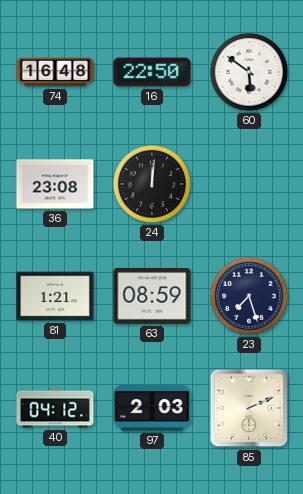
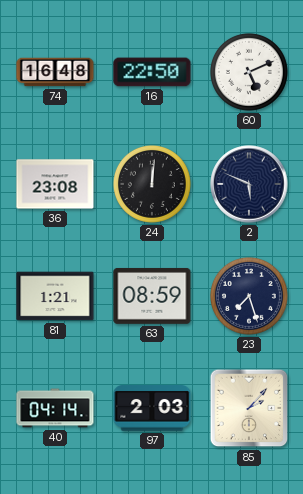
60: 5:51 -> 5:11
2: none -> 5:49
40: 04:12 -> 04:14
85: 2:11 -> 2:07
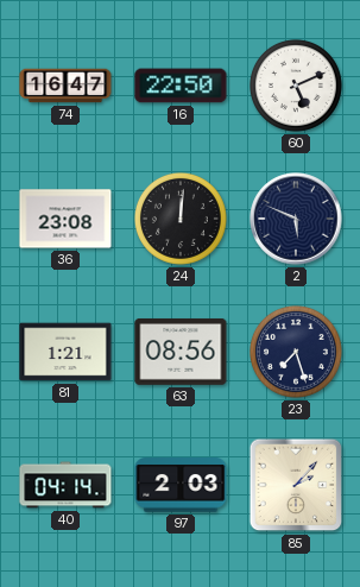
74: 16:48 -> 16:47
63: 08:59 -> 08:56
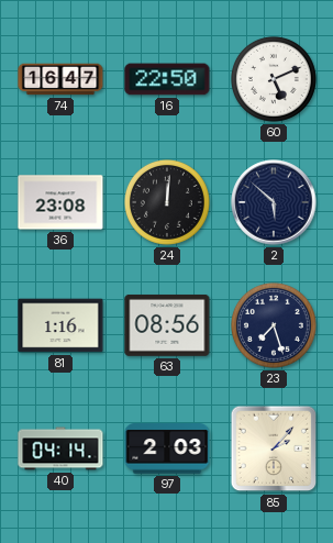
2: 5:49 -> 5:52
81: 1:21 -> 1:16
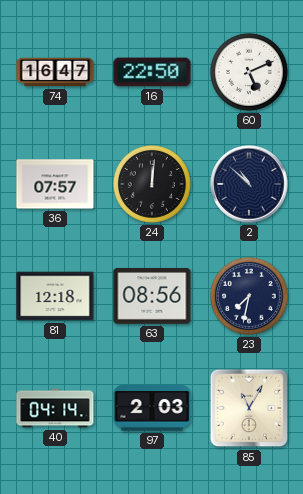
36: 23:08 -> 07:57
2: 5:52 -> 10:52
81: 1:16 -> 12:18
23: 7:27 -> 7:32
85: 2:07 -> 11:05
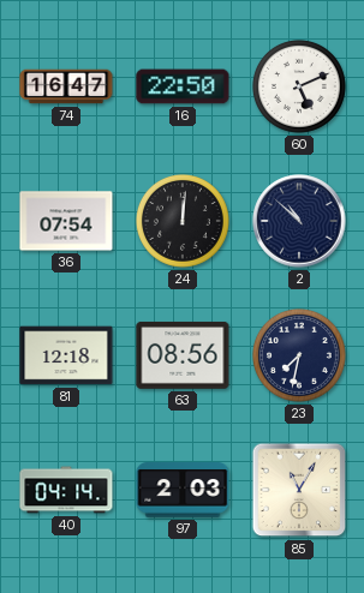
36: 07:57 -> 07:54
